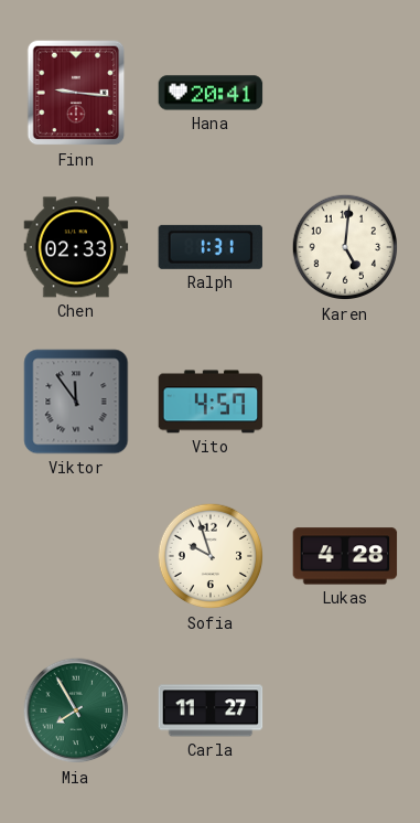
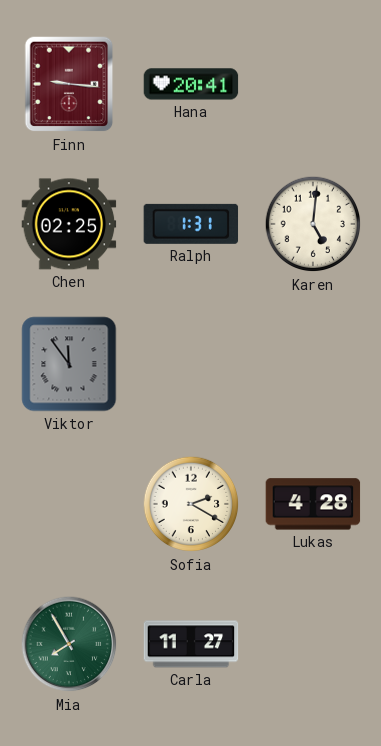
Chen: 02:33 -> 02:25
Vito: 4:57 -> none
Sofia: 9:57 -> 2:20
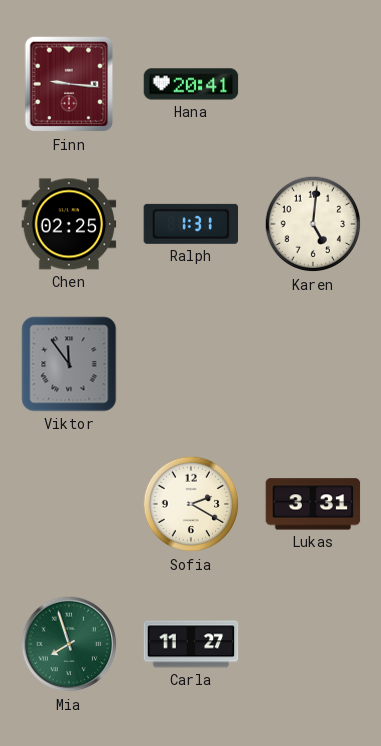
Lukas: 4:28 -> 3:31
Mia: 7:55 -> 7:57
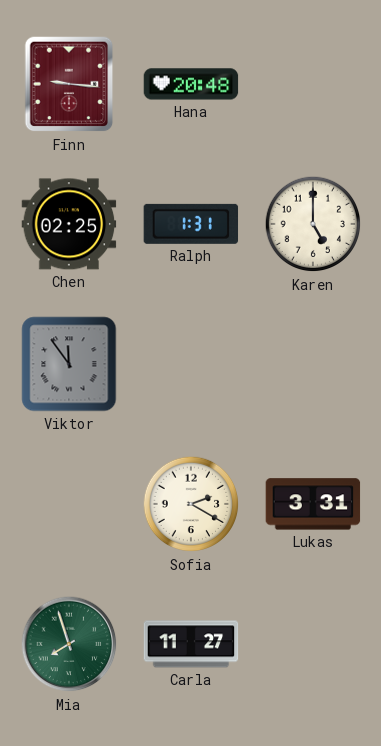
Hana: 20:41 -> 20:48
Karen: 5:01 -> 5:00
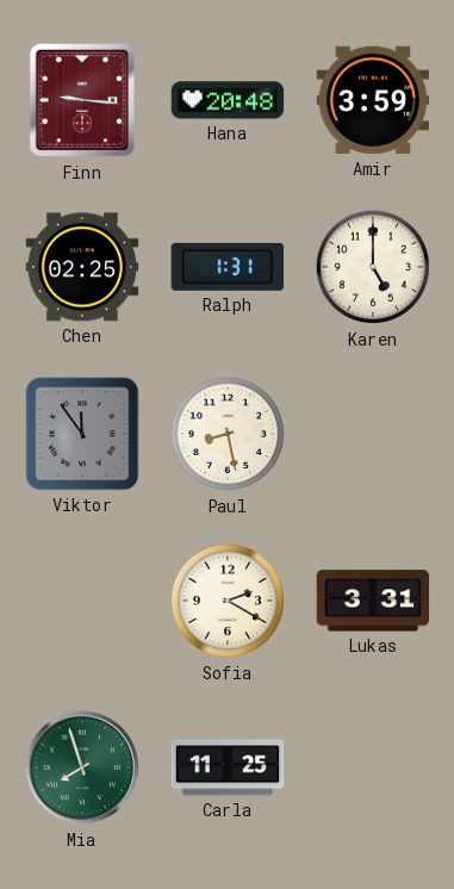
Amir: none -> 3:59
Paul: none -> 8:28
Carla: 11:27 -> 11:25
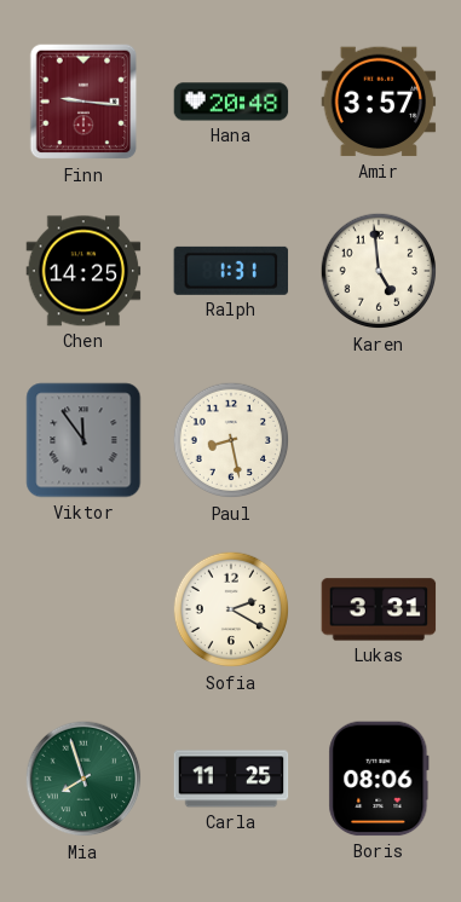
Amir: 3:59 -> 3:57
Chen: 02:25 -> 14:25
Karen: 5:00 -> 4:59
Boris: none -> 08:06
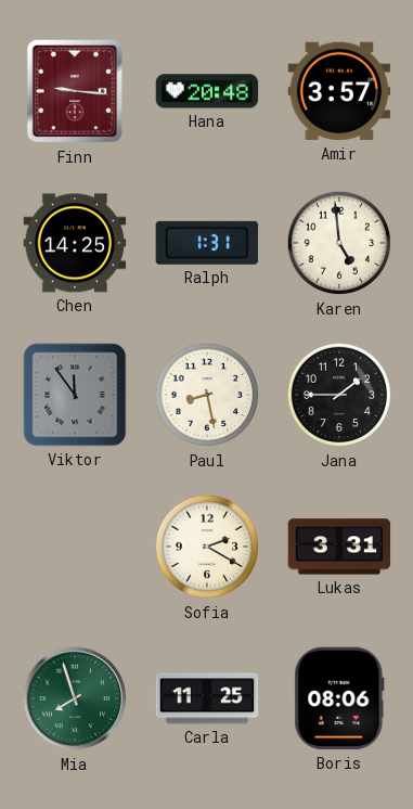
Jana: none -> 1:45
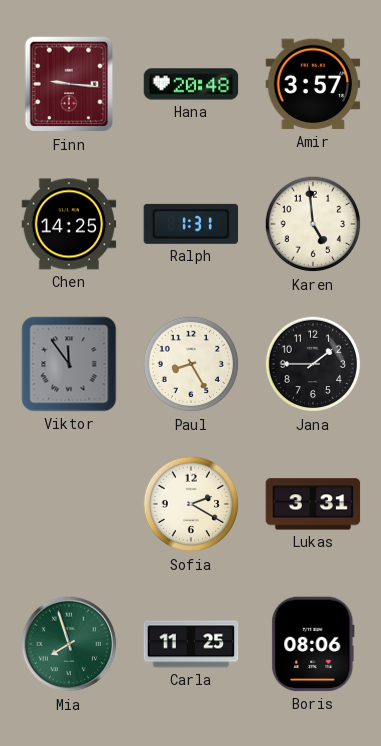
Paul: 8:28 -> 8:25
